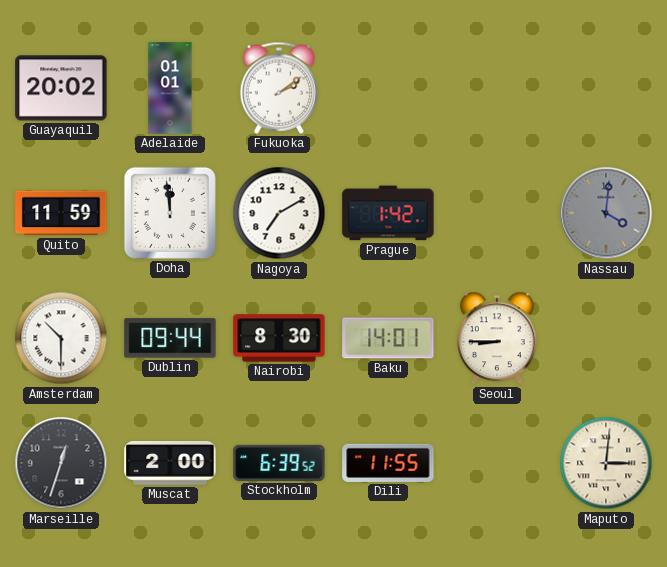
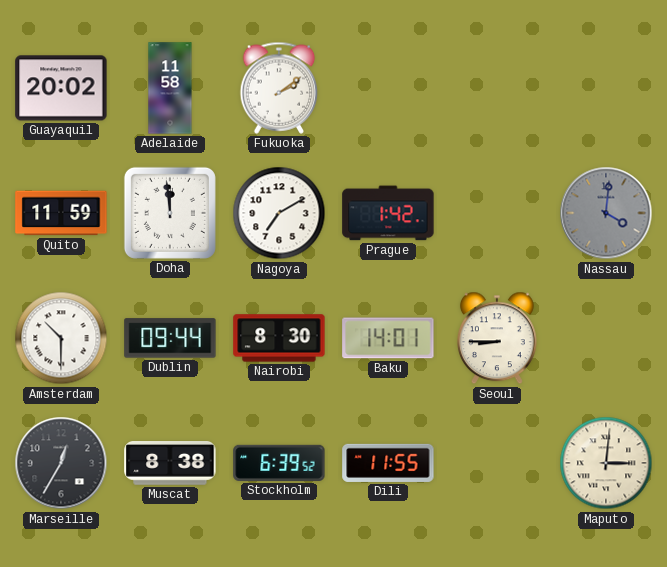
Adelaide: 01:01 -> 11:58
Marseille: 12:33 -> 12:35
Muscat: 2:00 -> 8:38
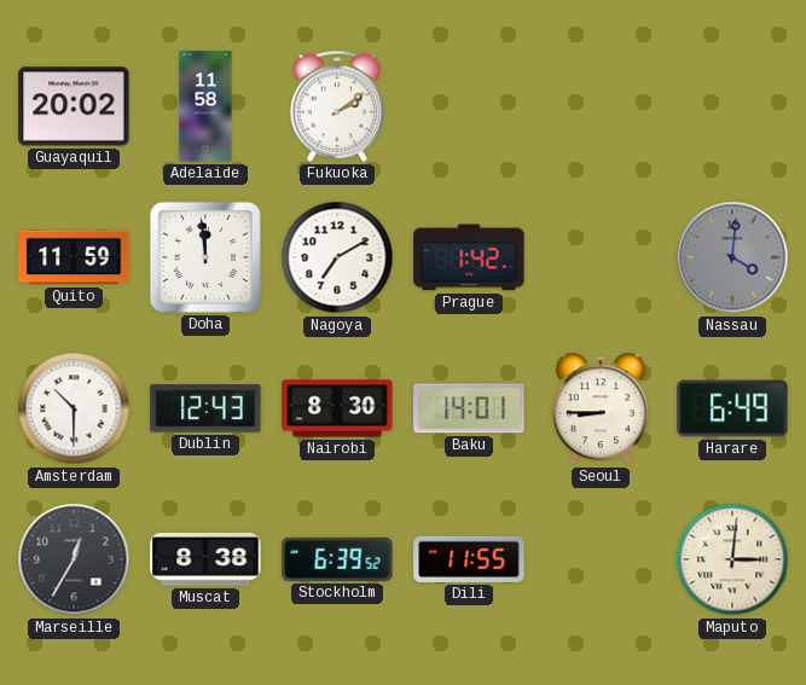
Dublin: 09:44 -> 12:43
Harare: none -> 6:49
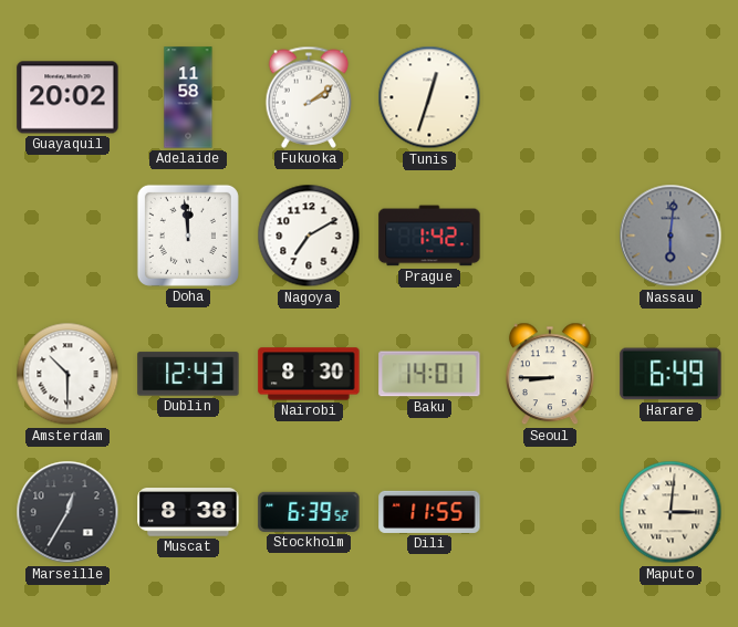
Tunis: none -> 12:33
Quito: 11:59 -> none
Nassau: 4:01 -> 6:01
